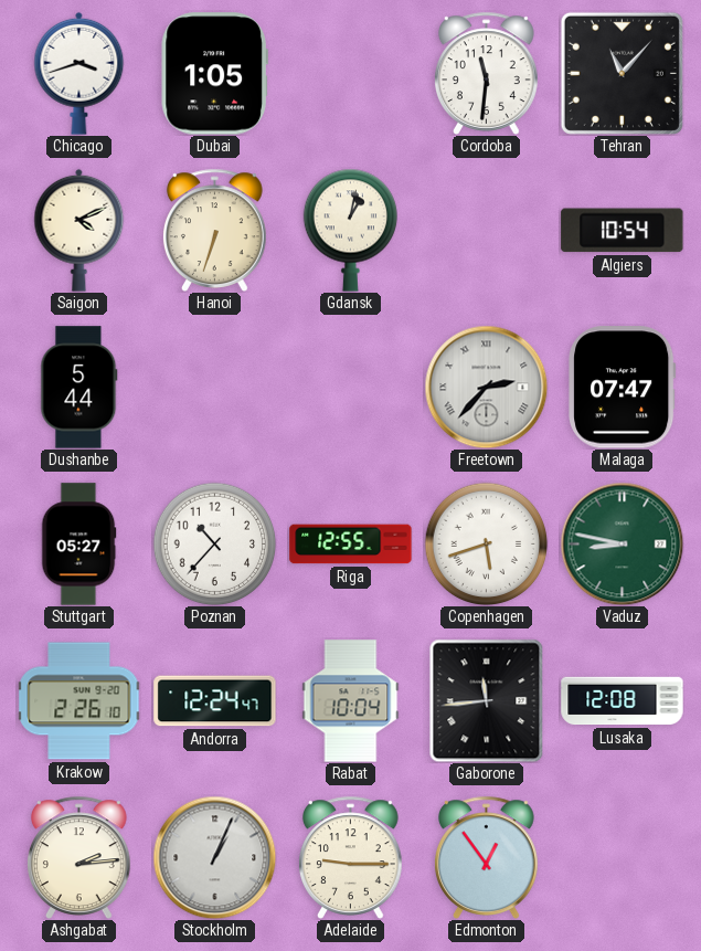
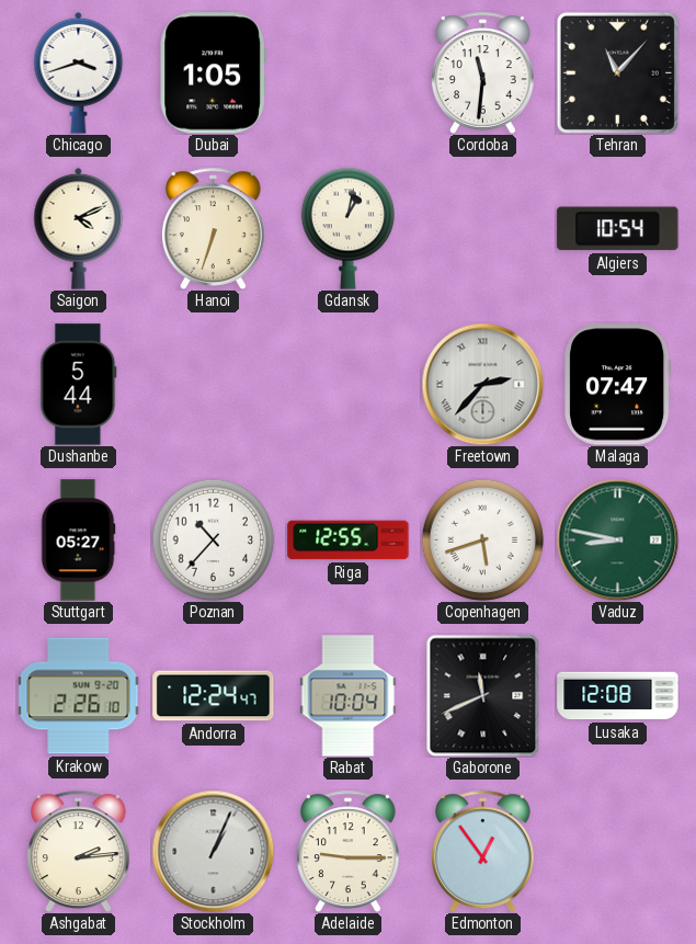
Gaborone: 11:44 -> 11:41
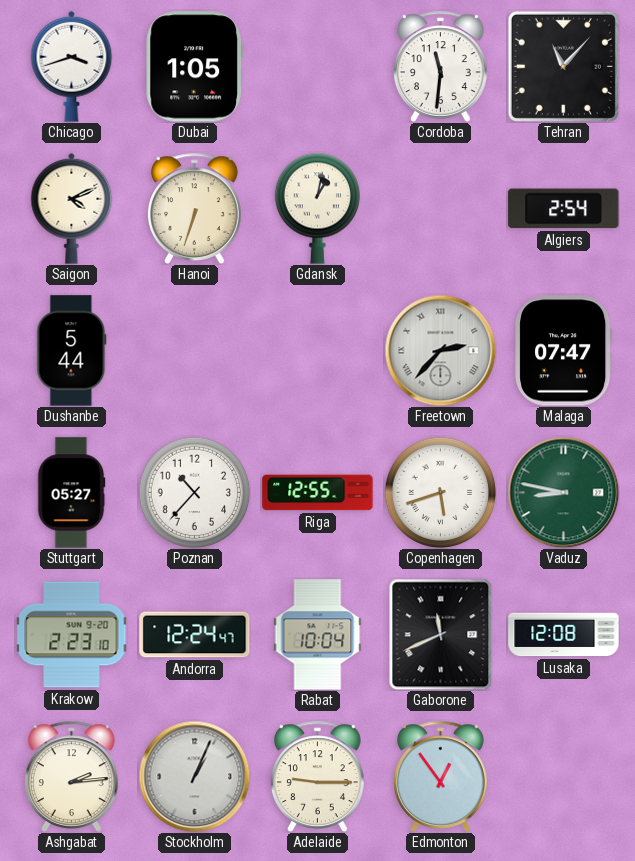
Algiers: 10:54 -> 2:54
Krakow: 2:26 -> 2:23
